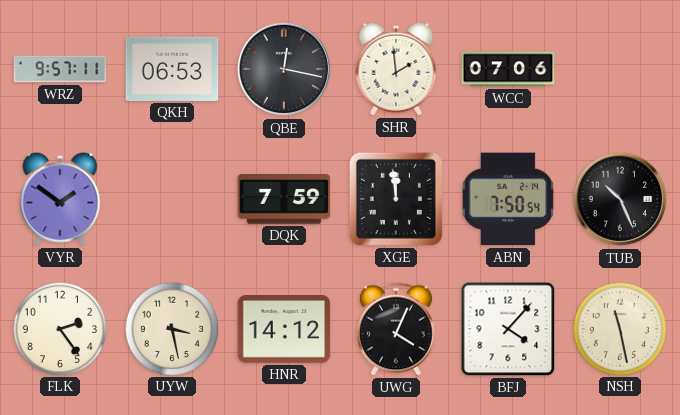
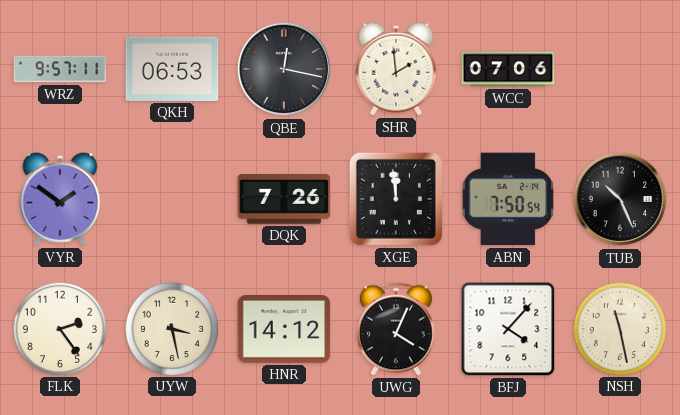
DQK: 7:59 -> 7:26
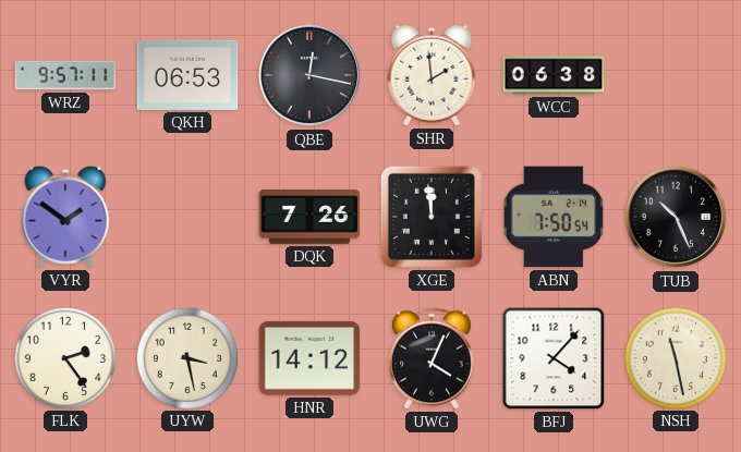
WCC: 07:06 -> 06:38
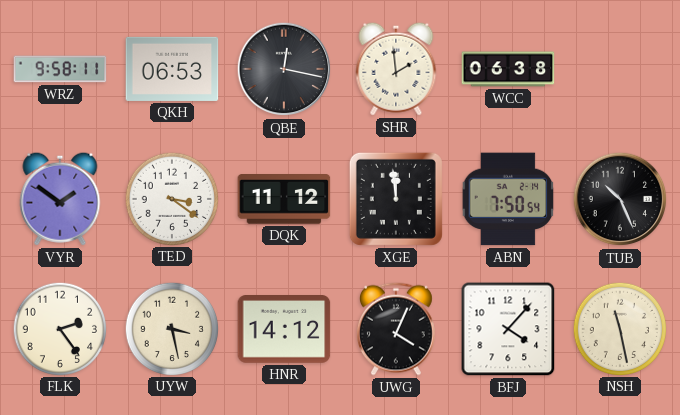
WRZ: 9:57 -> 9:58
TED: none -> 3:21
DQK: 7:26 -> 11:12
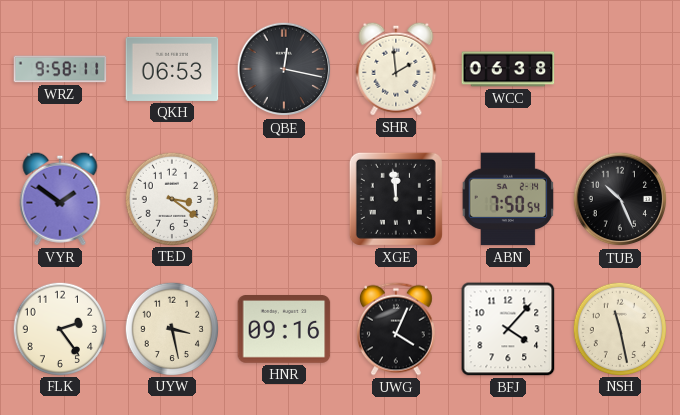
DQK: 11:12 -> none
HNR: 14:12 -> 09:16
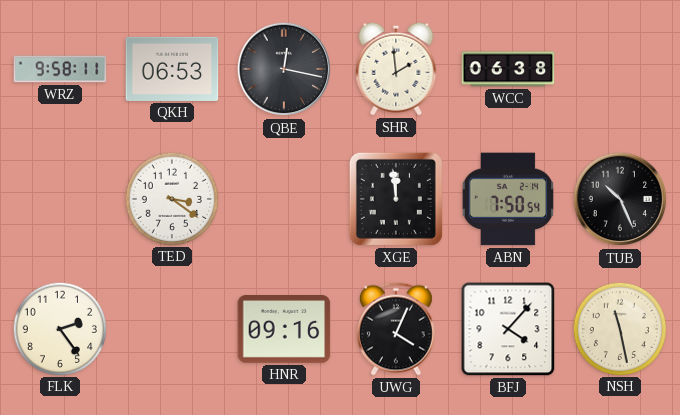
VYR: 1:51 -> none
UYW: 3:28 -> none
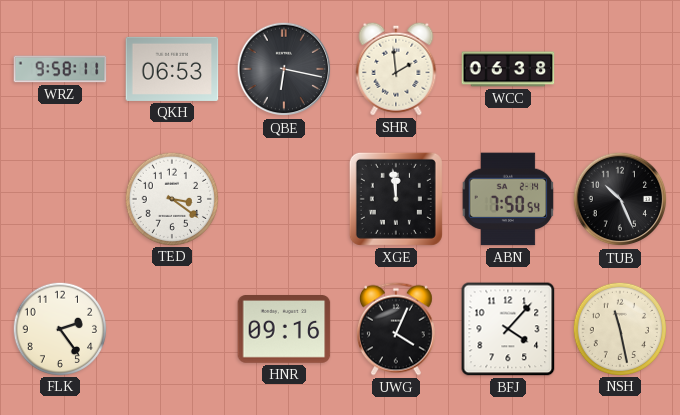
QBE: 12:17 -> 6:17
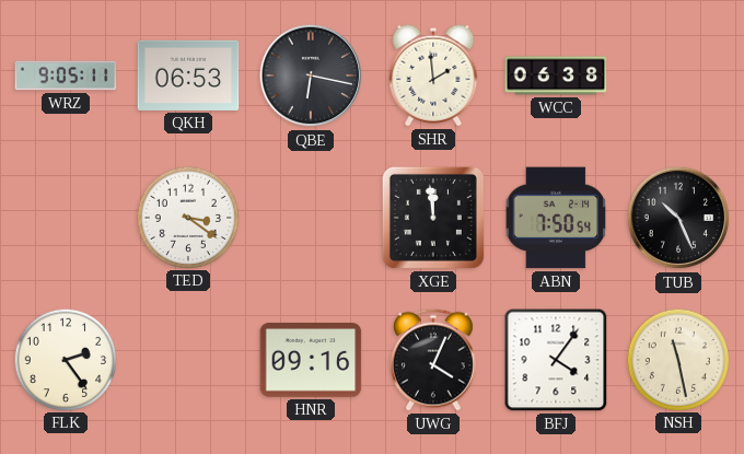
WRZ: 9:58 -> 9:05
BFJ: 4:07 -> 4:06
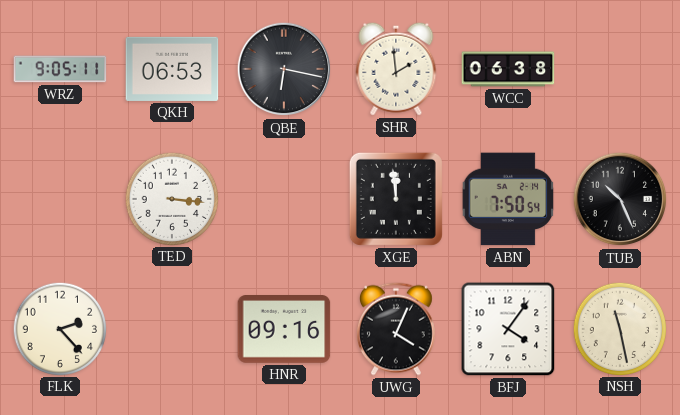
TED: 3:21 -> 3:16
FLK: 2:24 -> 2:23
